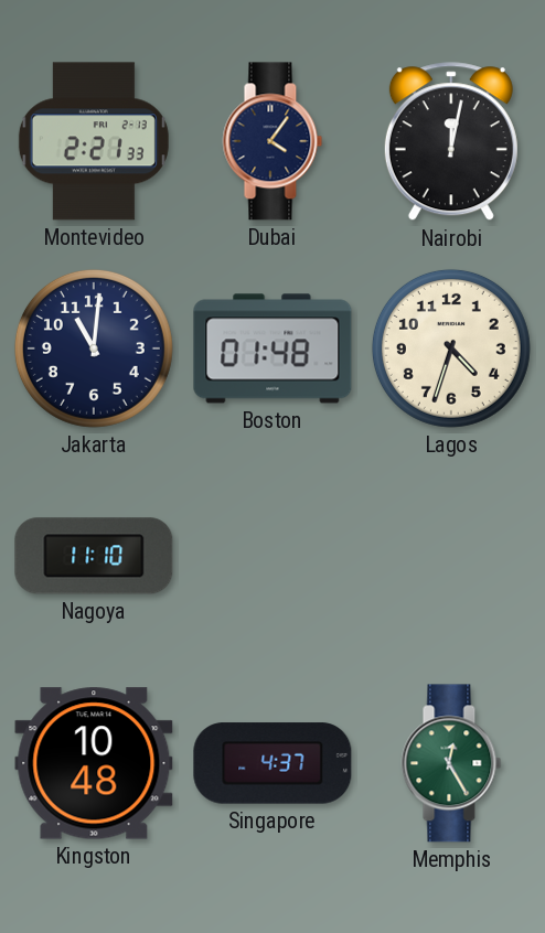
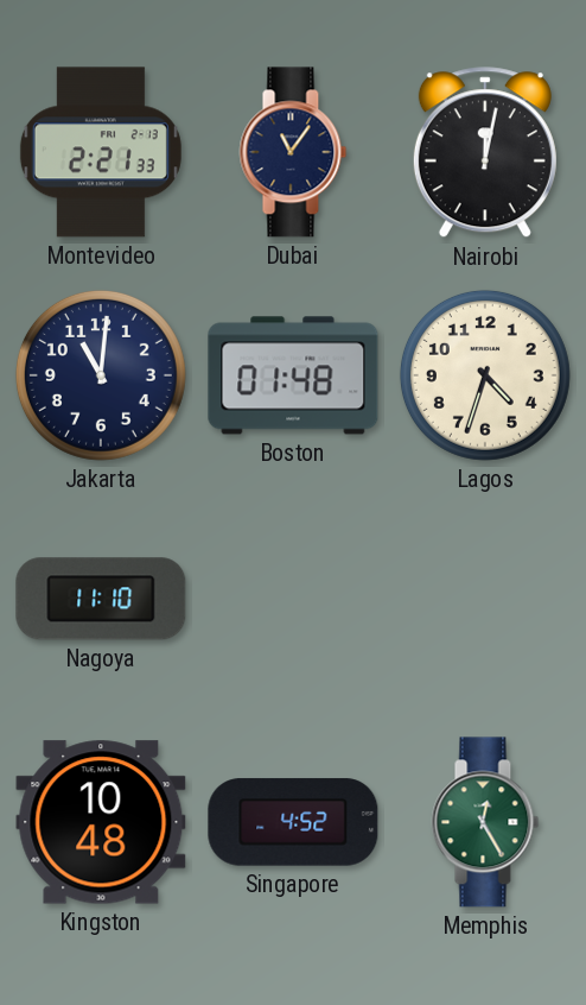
Dubai: 4:06 -> 11:06
Singapore: 4:37 -> 4:52
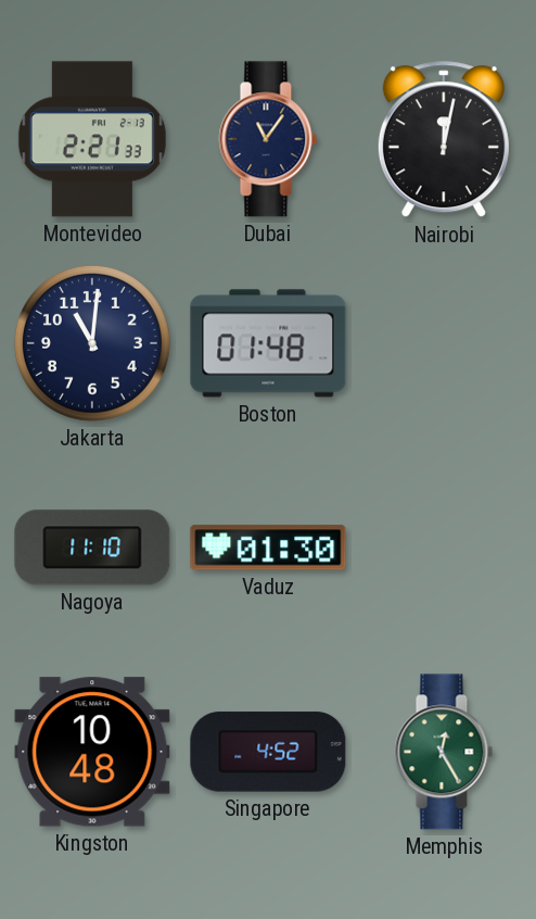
Lagos: 4:33 -> none
Vaduz: none -> 01:30
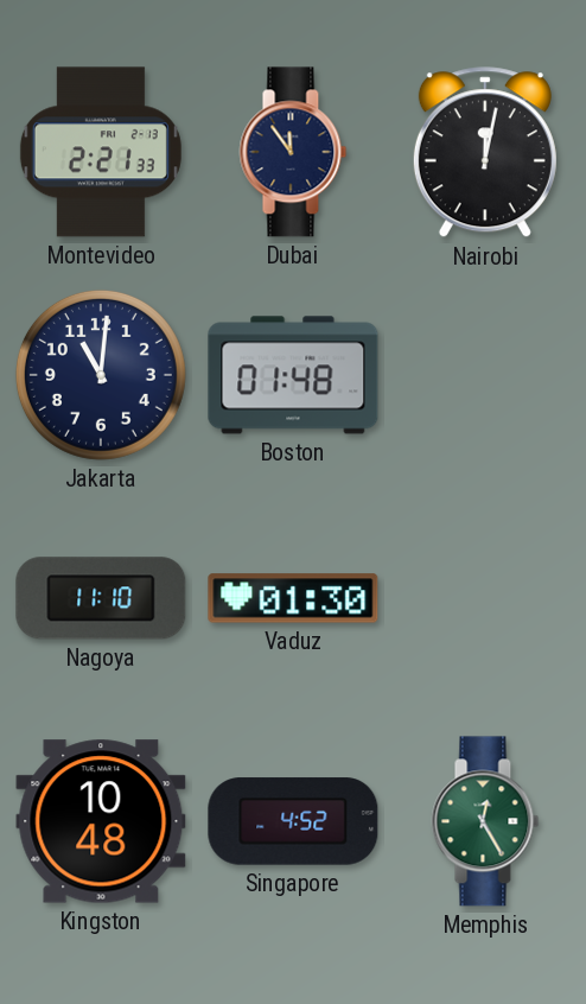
Dubai: 11:06 -> 11:54
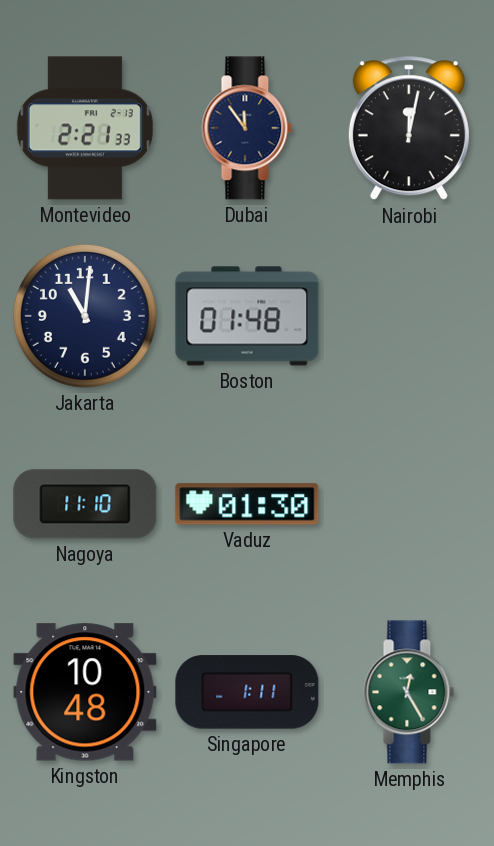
Singapore: 4:52 -> 1:11
